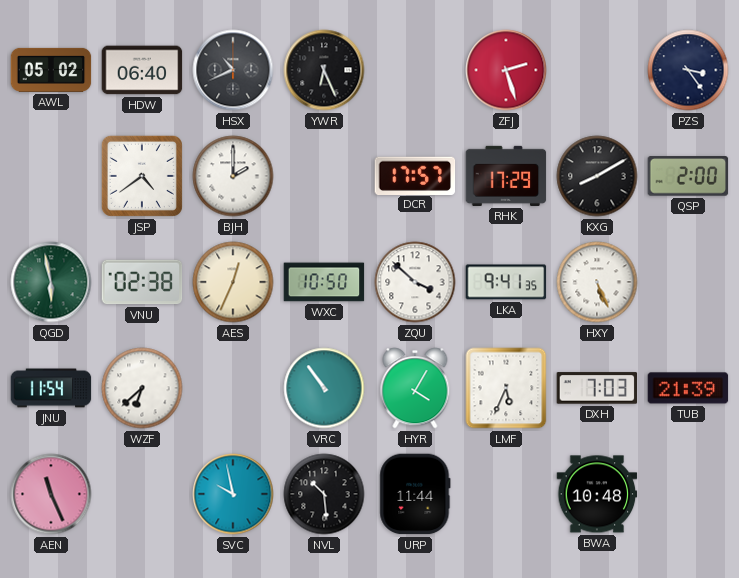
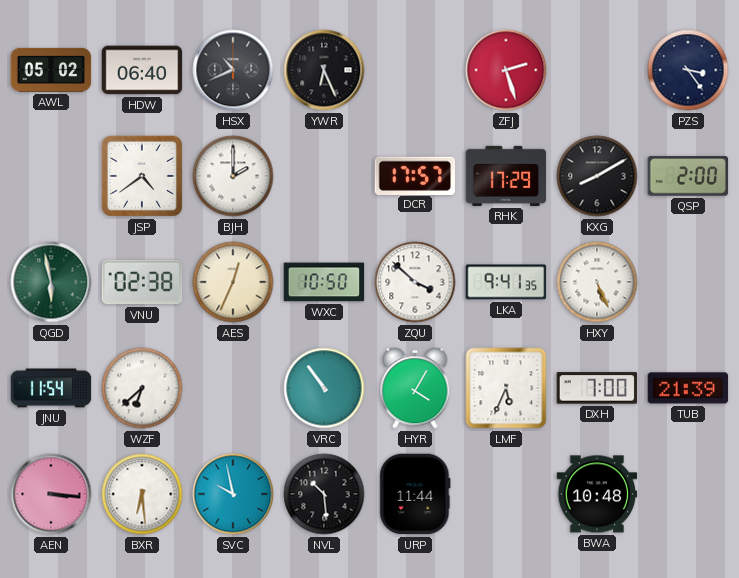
DXH: 7:03 -> 7:00
AEN: 11:26 -> 3:16
BXR: none -> 6:29
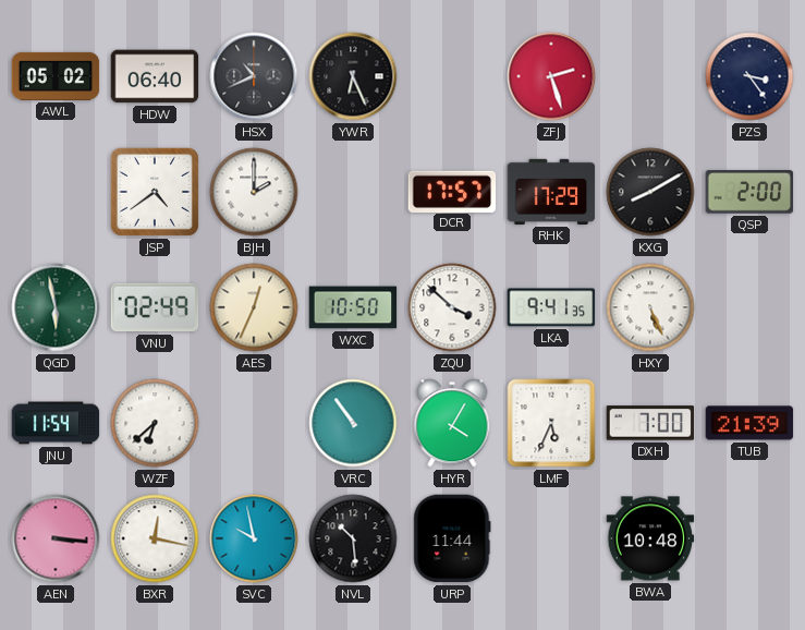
VNU: 02:38 -> 02:49
BXR: 6:29 -> 12:17
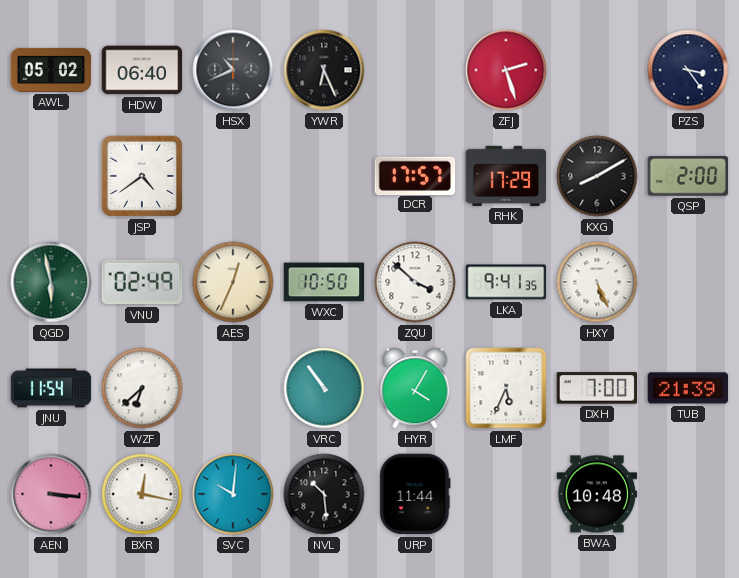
BJH: 2:00 -> none
SVC: 9:58 -> 10:01
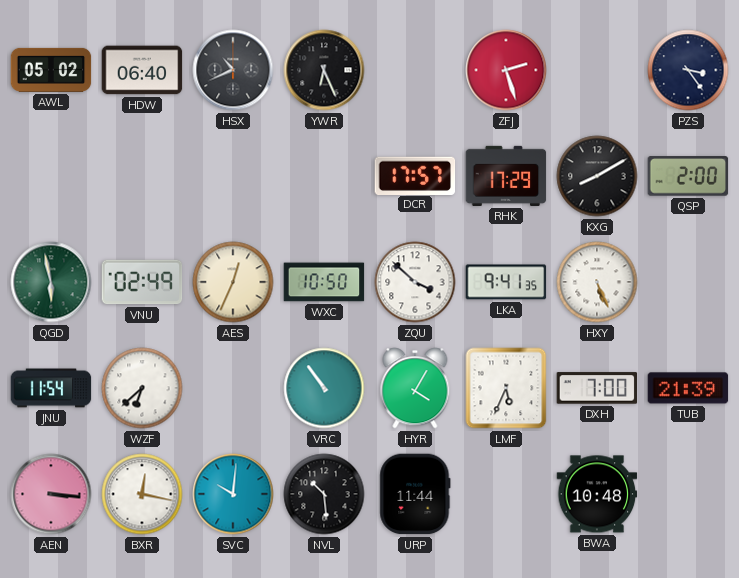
JSP: 4:39 -> none
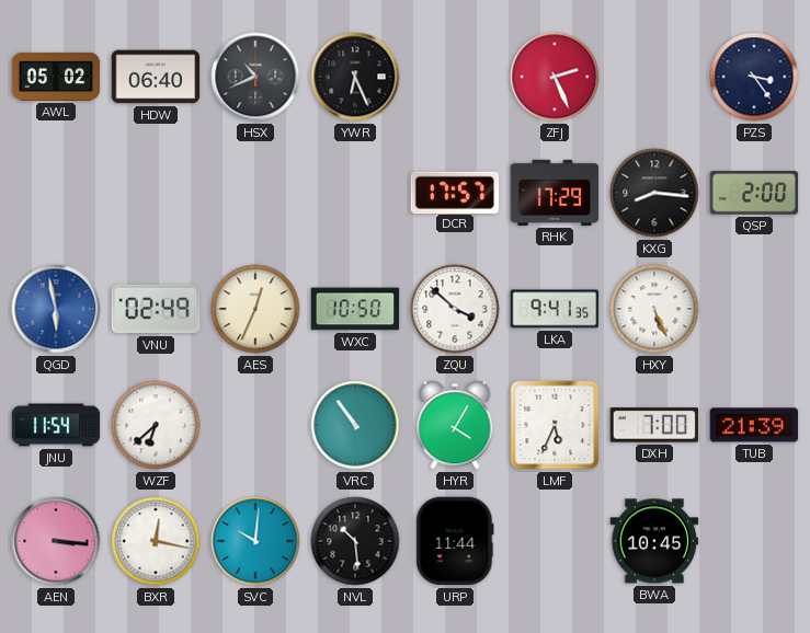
ZFJ: 2:27 -> 2:26
KXG: 8:10 -> 8:16
QGD dial: green -> blue
BWA: 10:48 -> 10:45
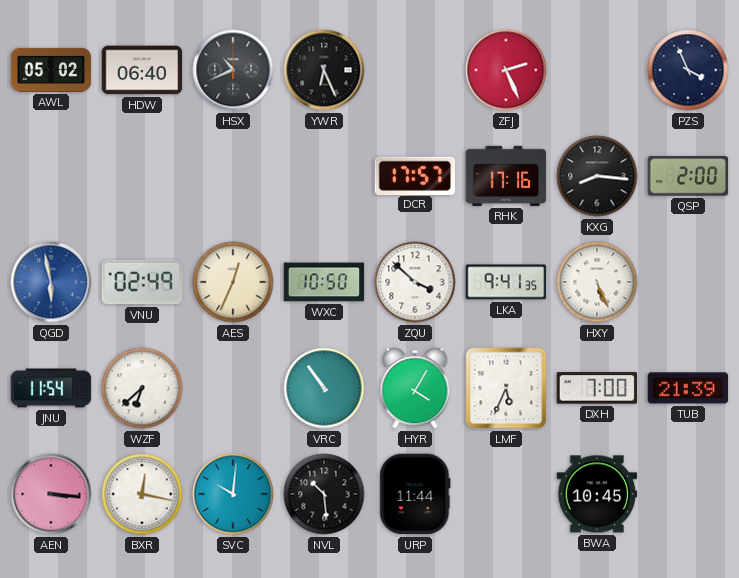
PZS: 3:24 -> 3:56
RHK: 17:29 -> 17:16
